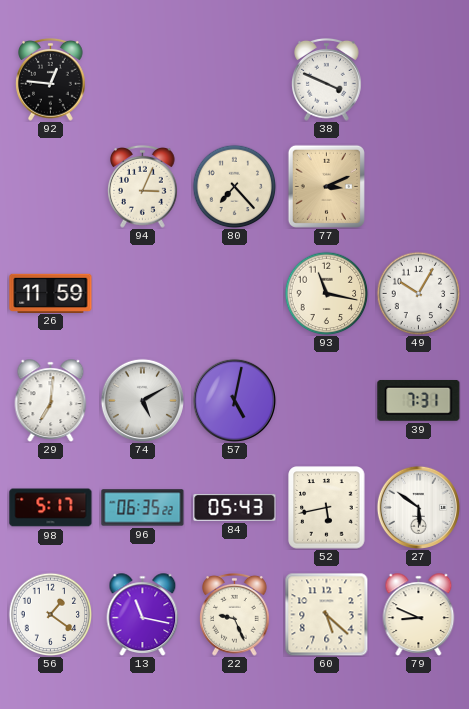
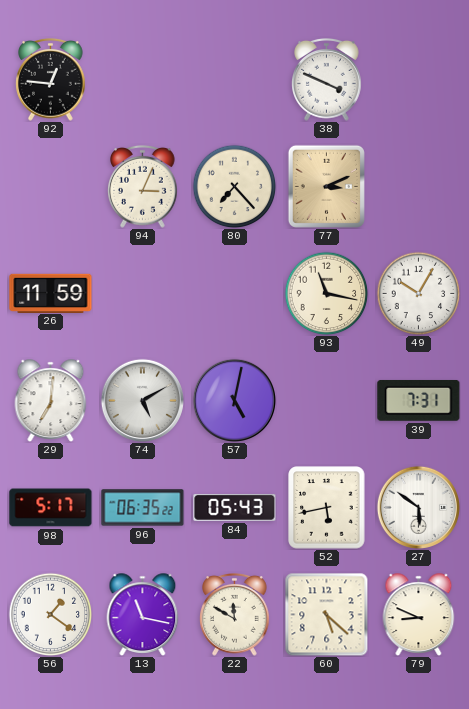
22: 9:26 -> 11:50
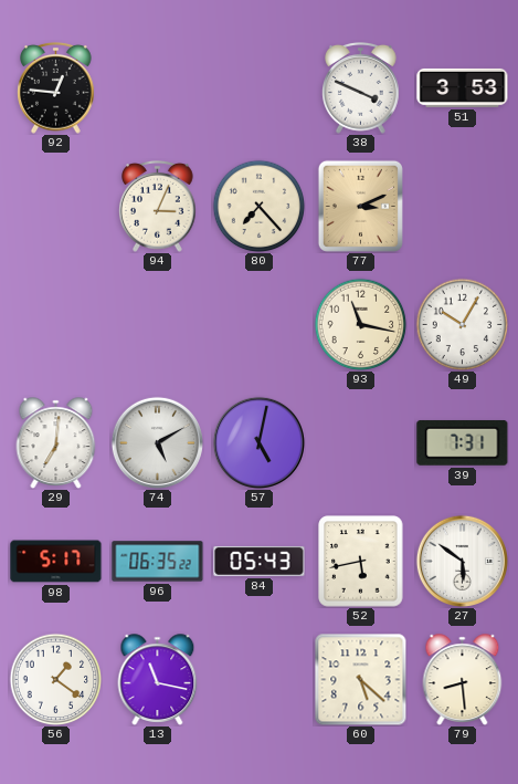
51: none -> 3:53
26: 11:59 -> none
22: 11:50 -> none
79: 8:49 -> 8:29
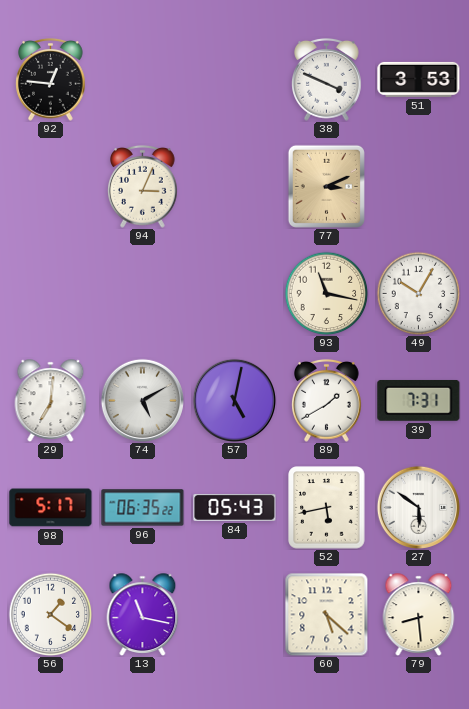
80: 7:23 -> none
89: none -> 1:40
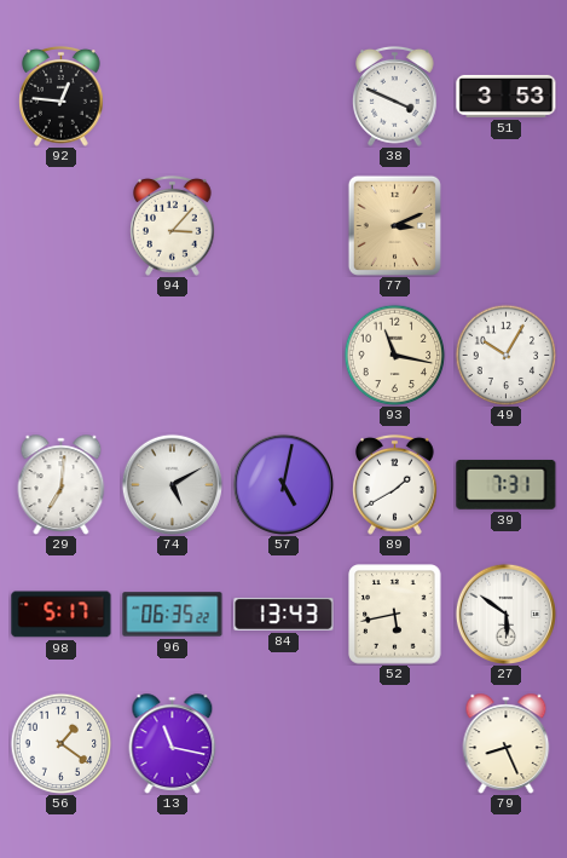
94: 3:04 -> 3:07
84: 05:43 -> 13:43
60: 5:22 -> none
79: 8:29 -> 8:26
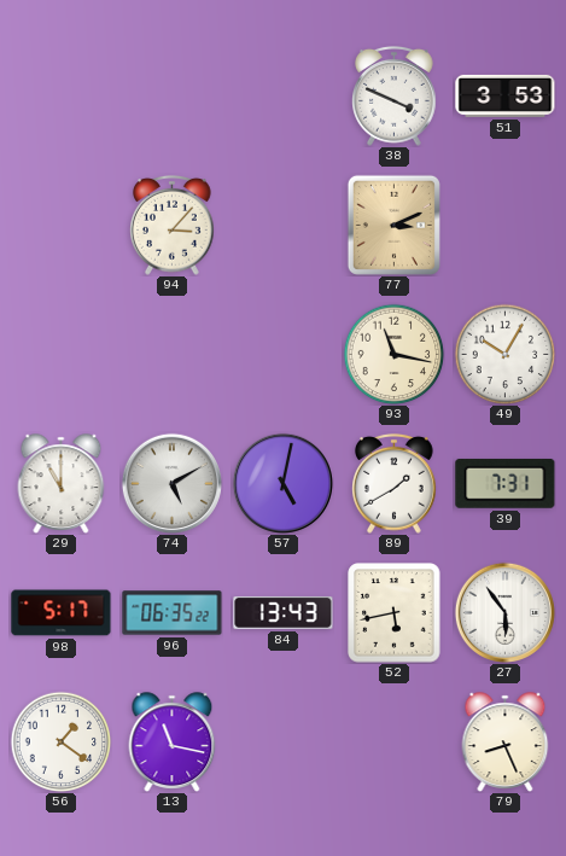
92: 12:46 -> none
29: 7:01 -> 11:00
27: 5:51 -> 5:54
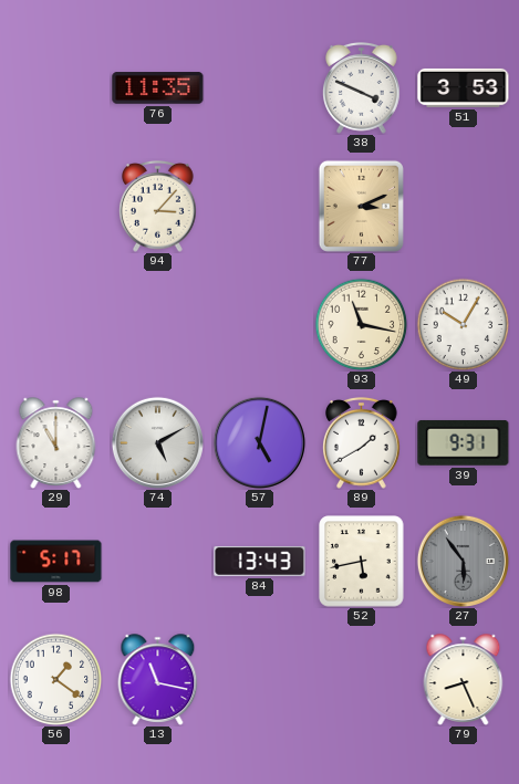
76: none -> 11:35
39: 7:31 -> 9:31
96: 06:35 -> none
27 dial: white -> grey
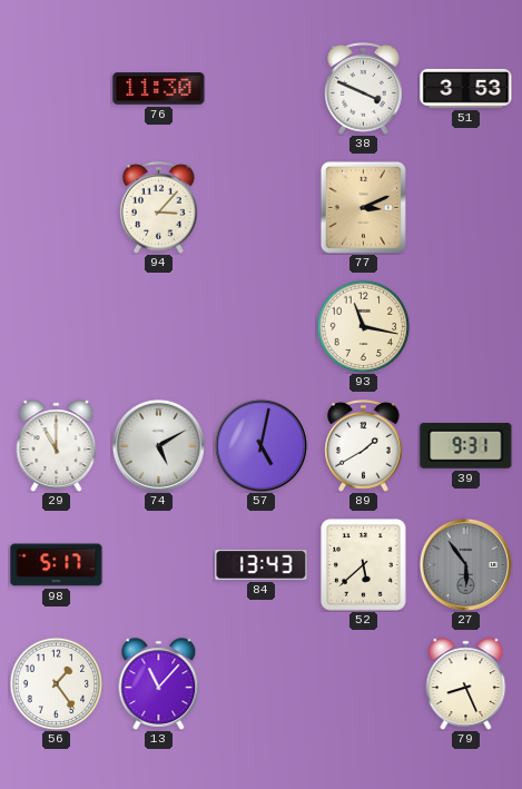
76: 11:35 -> 11:30
49: 10:05 -> none
52: 5:43 -> 5:38
56: 1:21 -> 1:24
13: 11:17 -> 11:07
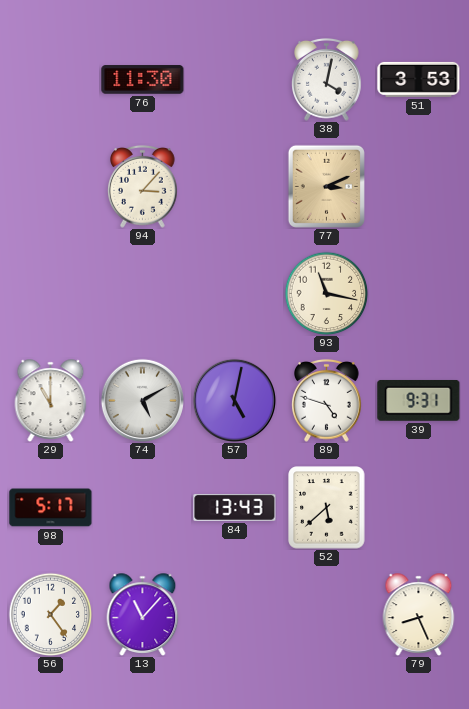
38: 3:49 -> 4:02
89: 1:40 -> 4:48
27: 5:54 -> none
